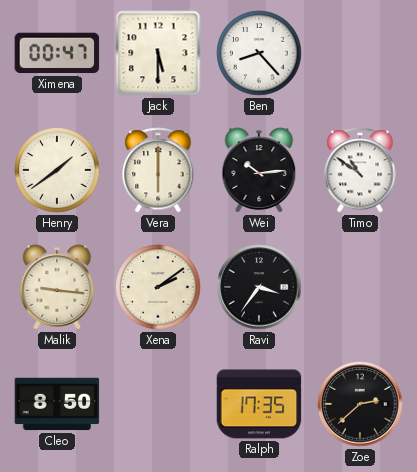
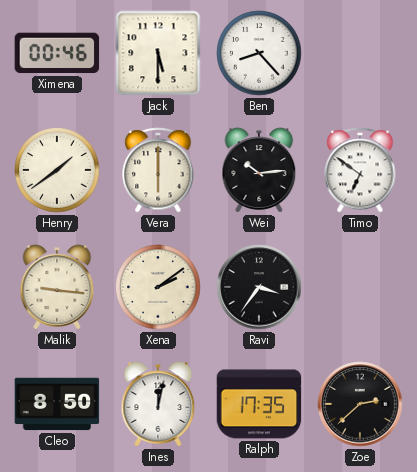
Ximena: 00:47 -> 00:46
Timo: 10:51 -> 6:51
Ines: none -> 12:02
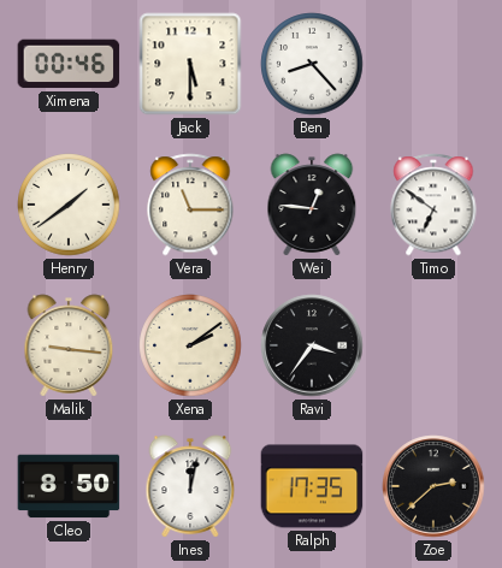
Vera: 6:00 -> 11:15
Wei: 10:14 -> 12:46
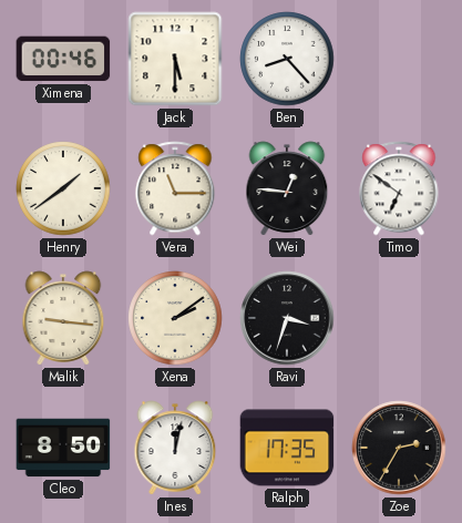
Ravi: 3:36 -> 3:33
Zoe: 2:38 -> 2:35
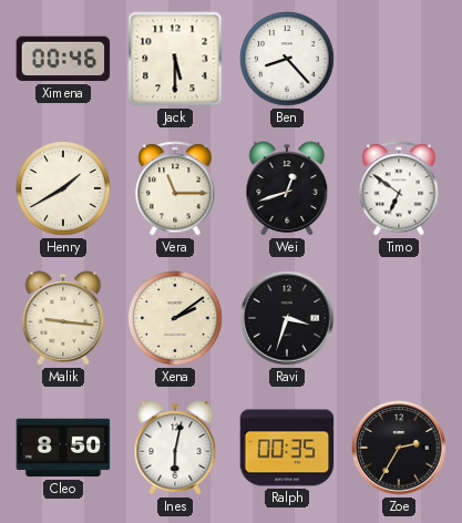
Henry: 1:39 -> 1:40
Wei: 12:46 -> 12:42
Ines: 12:02 -> 6:02
Ralph: 17:35 -> 00:35
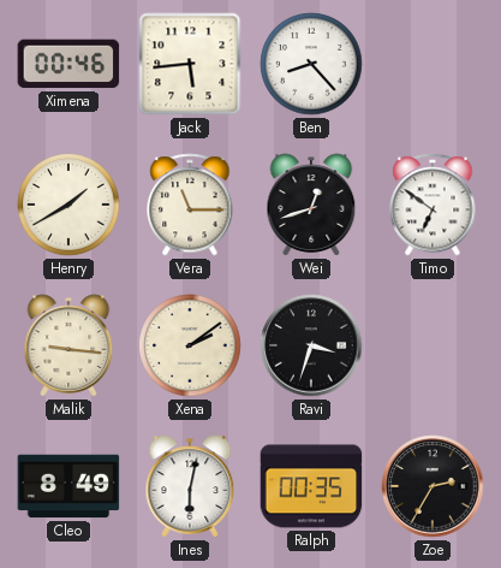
Jack: 5:30 -> 5:44
Cleo: 8:50 -> 8:49
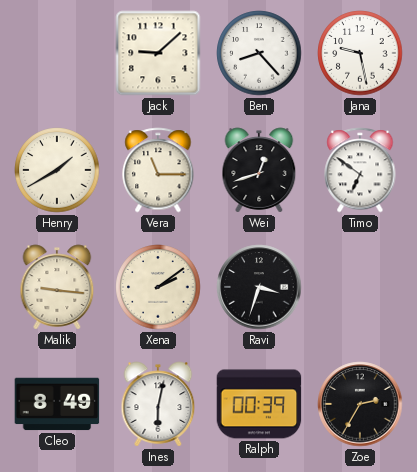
Ximena: 00:46 -> none
Jack: 5:44 -> 9:08
Jana: none -> 9:28
Ralph: 00:35 -> 00:39
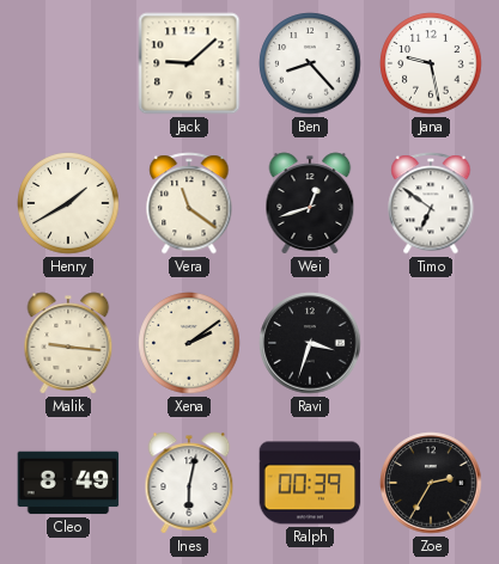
Vera: 11:15 -> 11:21
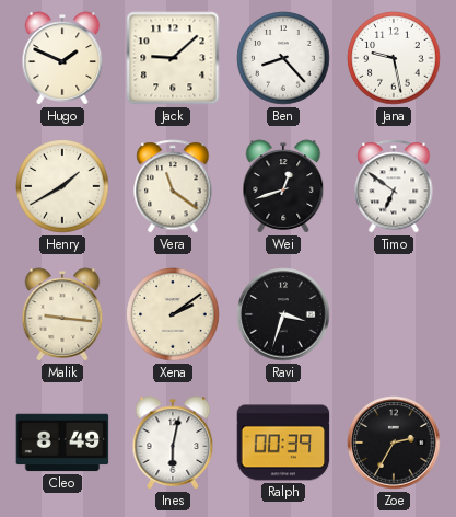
Hugo: none -> 1:49
